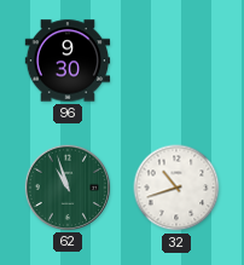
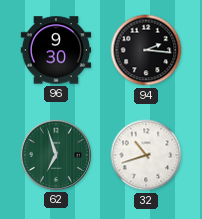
94: none -> 2:16
62: 10:57 -> 6:57
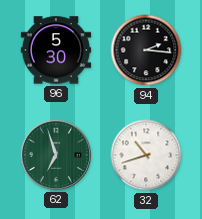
96: 9:30 -> 5:30
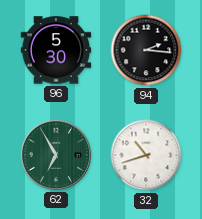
62: 6:57 -> 6:55
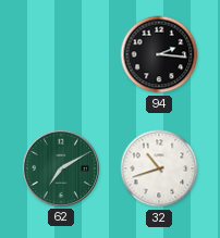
96: 5:30 -> none
62: 6:55 -> 7:10
